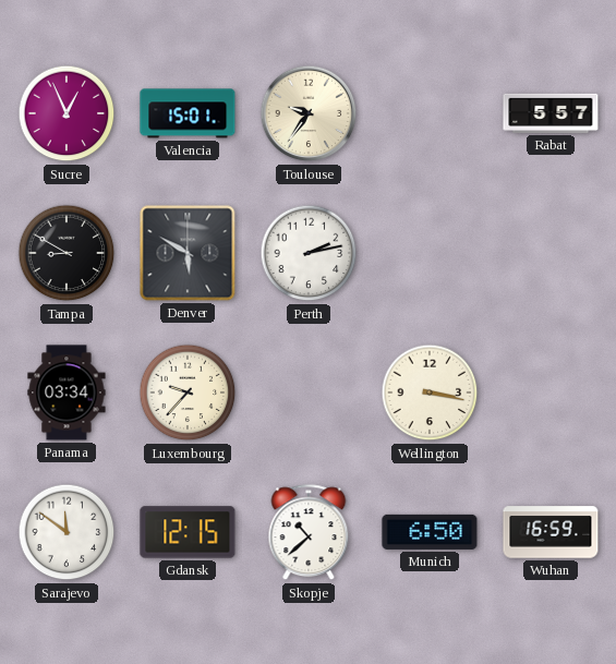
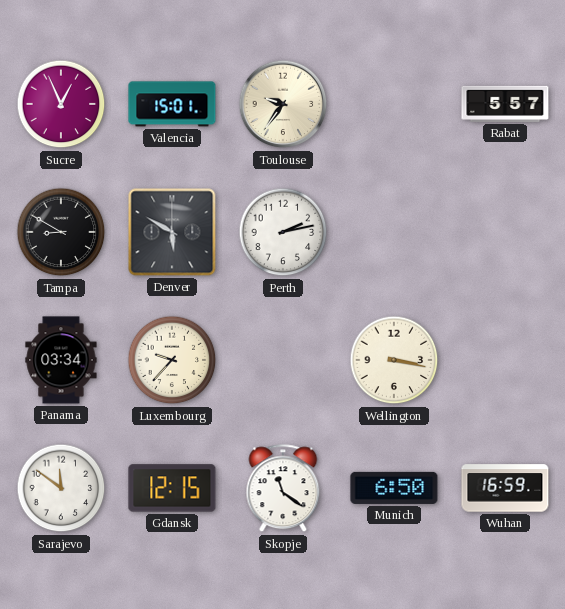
Skopje: 10:38 -> 11:21
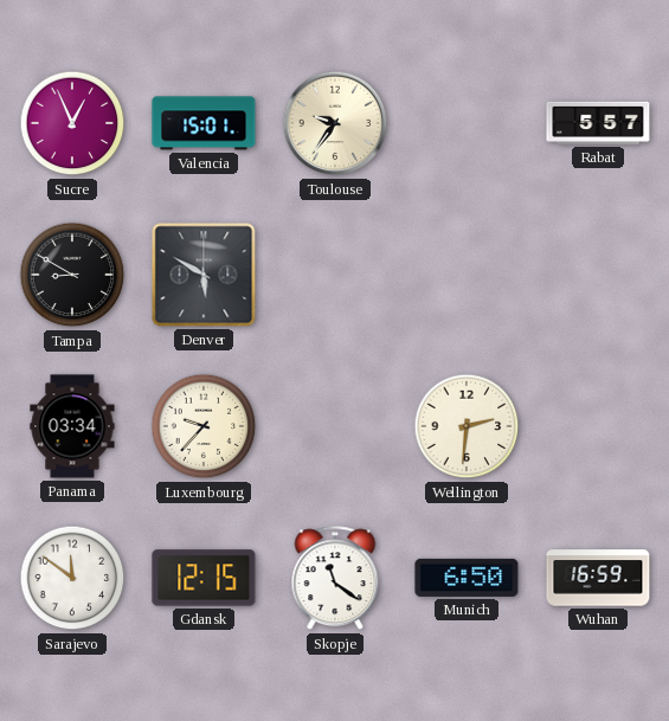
Perth: 2:13 -> none
Wellington: 3:17 -> 2:31
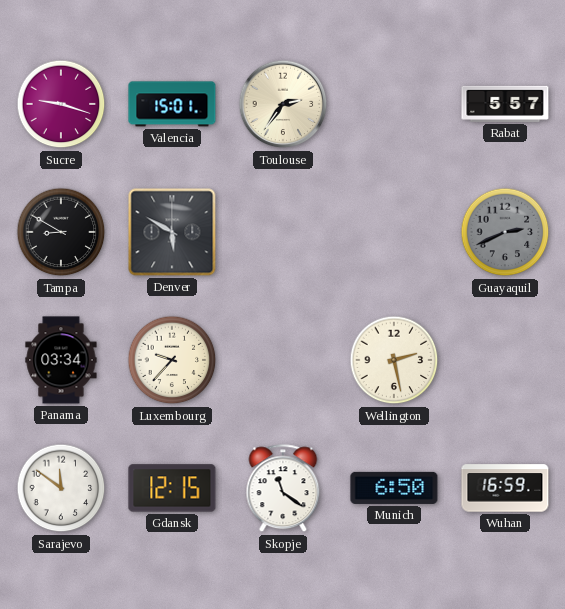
Sucre: 12:56 -> 9:18
Toulouse: 9:36 -> 2:36
Guayaquil: none -> 2:41
Wellington: 2:31 -> 2:28
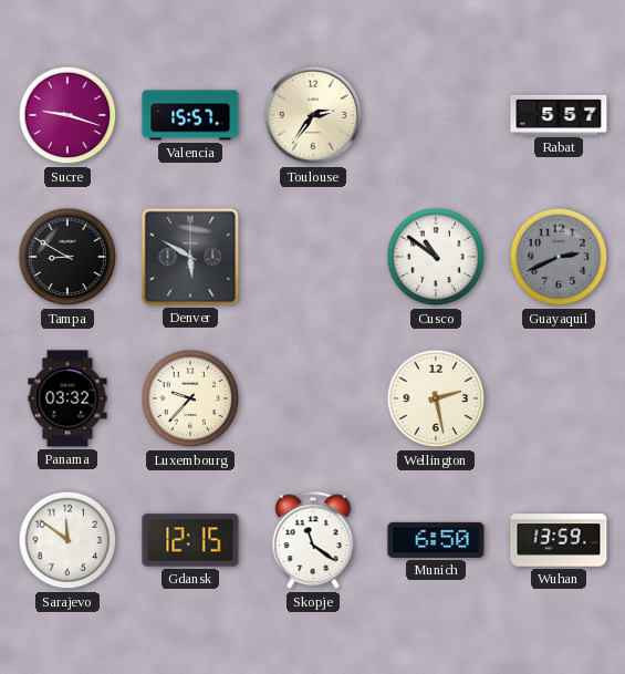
Valencia: 15:01 -> 15:57
Cusco: none -> 10:51
Panama: 03:34 -> 03:32
Wuhan: 16:59 -> 13:59
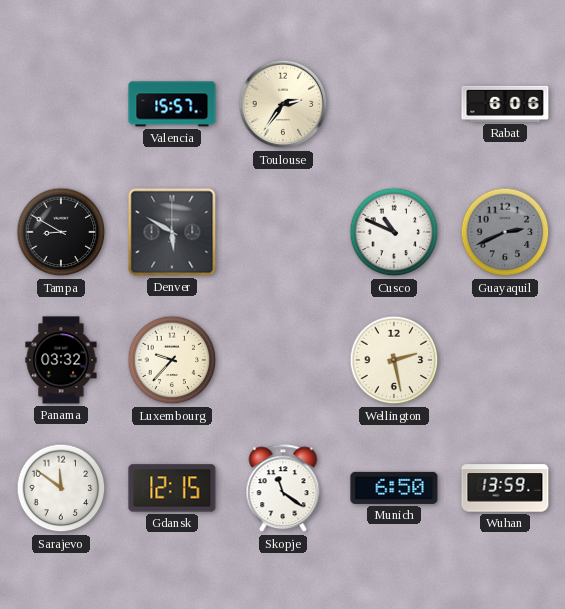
Sucre: 9:18 -> none
Rabat: 5:57 -> 6:06
Cusco: 10:51 -> 10:49
